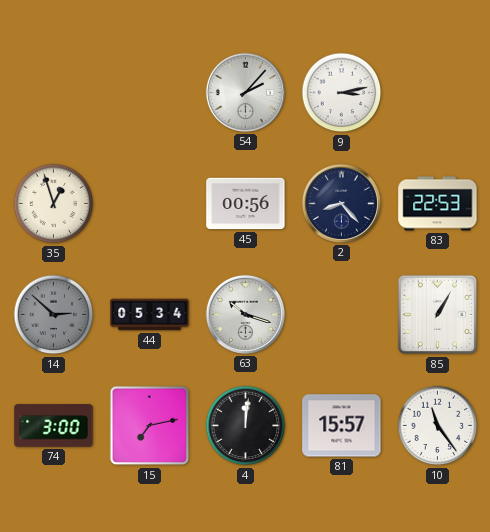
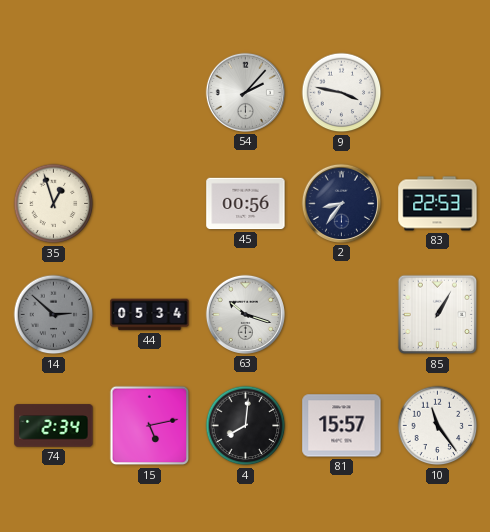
9: 3:13 -> 3:47
2: 8:23 -> 8:36
74: 3:00 -> 2:34
15: 7:13 -> 5:13
4: 12:01 -> 8:01
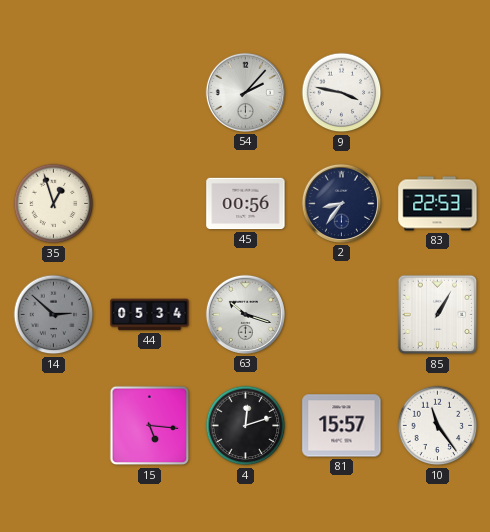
74: 2:34 -> none
15: 5:13 -> 5:16
4: 8:01 -> 12:12
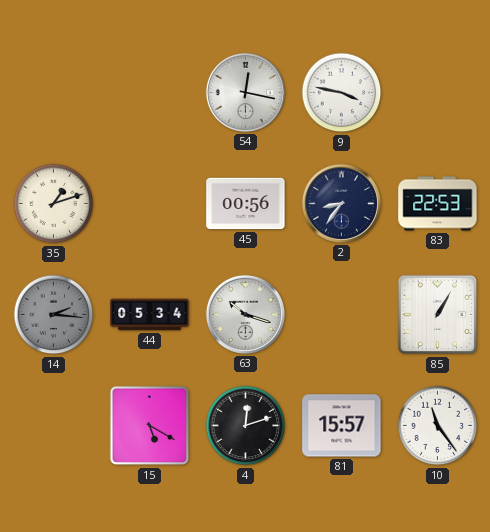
54: 2:07 -> 12:17
35: 12:57 -> 1:12
14: 2:52 -> 2:16
15: 5:16 -> 5:20
